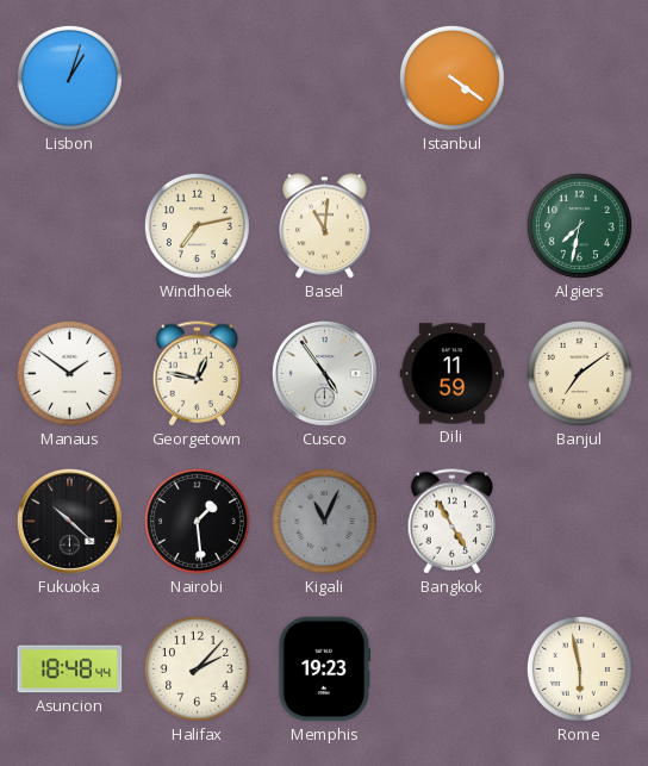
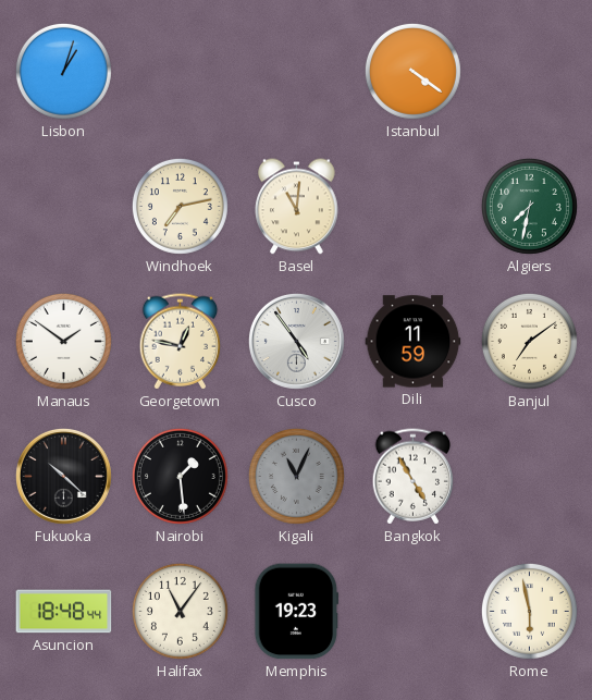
Halifax: 2:07 -> 11:06
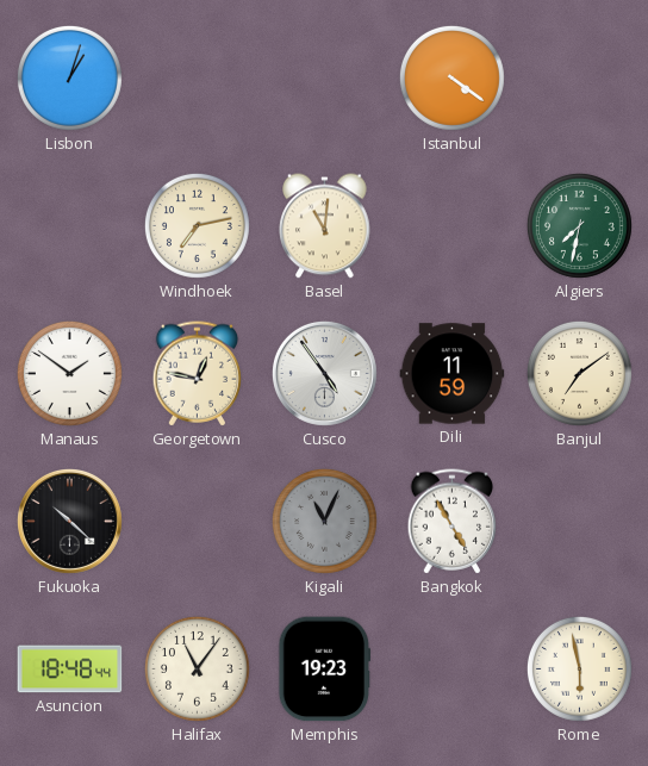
Nairobi: 1:29 -> none
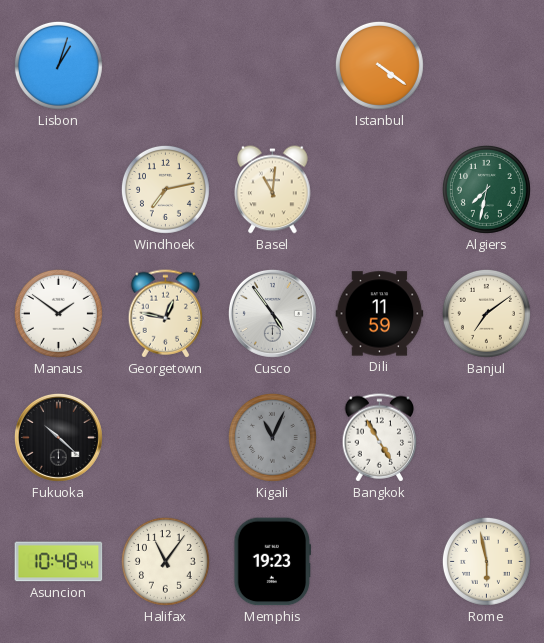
Asuncion: 18:48 -> 10:48
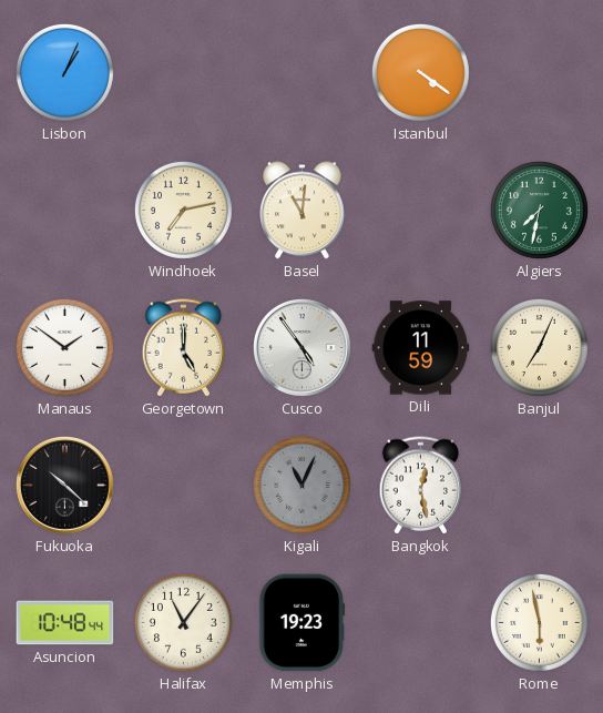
Lisbon: 1:03 -> 1:04
Georgetown: 12:47 -> 5:00
Banjul: 7:09 -> 7:04
Bangkok: 4:55 -> 12:28
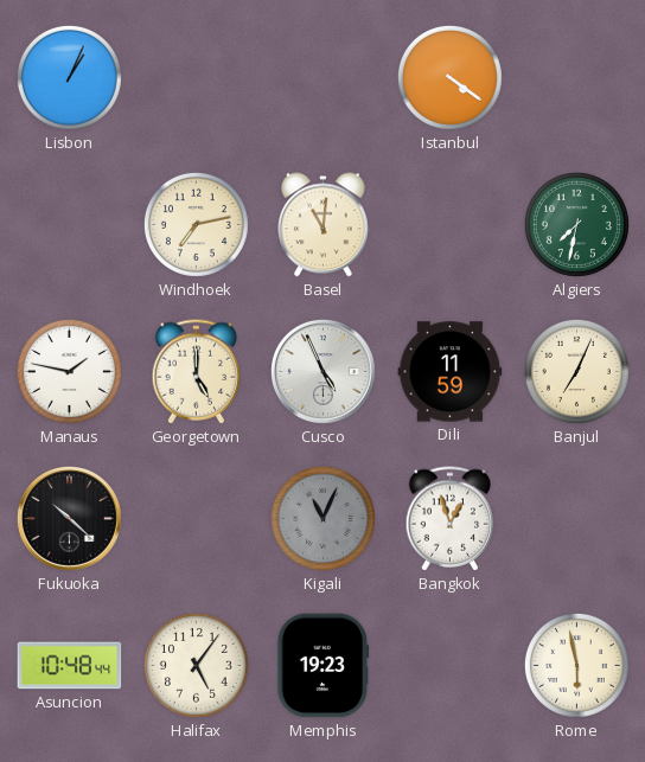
Manaus: 1:51 -> 1:47
Cusco: 4:54 -> 4:56
Bangkok: 12:28 -> 12:57
Halifax: 11:06 -> 5:06
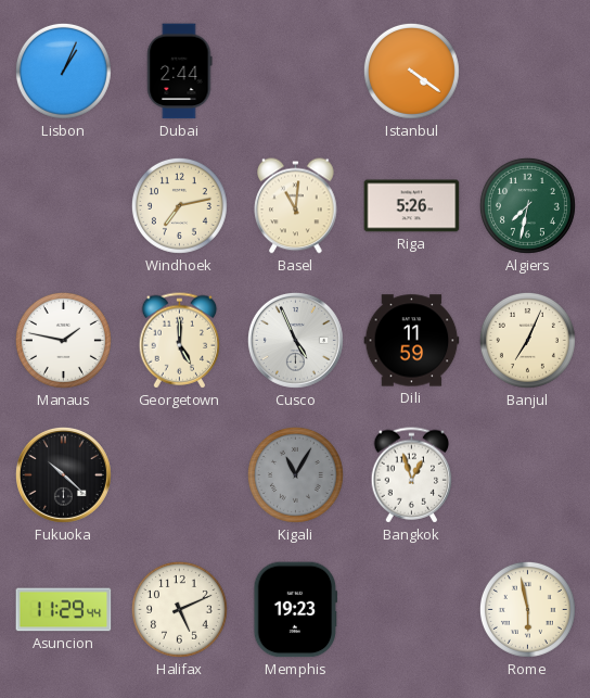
Dubai: none -> 2:44
Riga: none -> 5:26
Kigali: 11:04 -> 11:05
Asuncion: 10:48 -> 11:29
Halifax: 5:06 -> 5:11
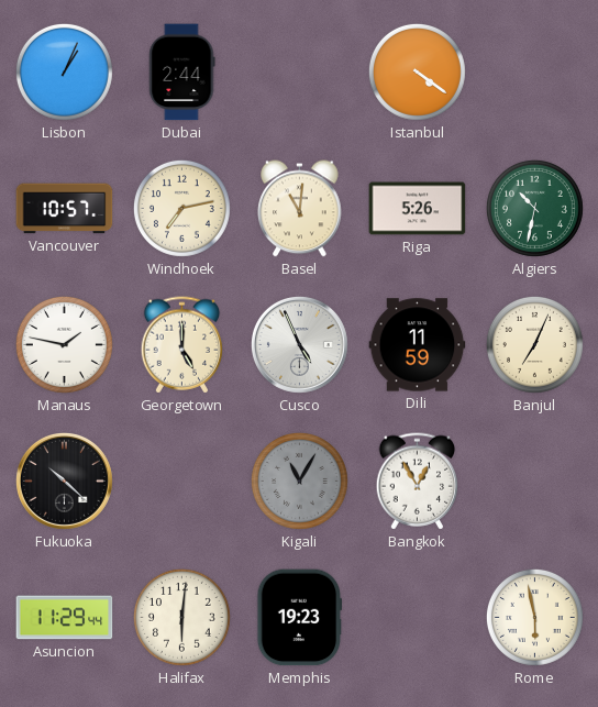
Vancouver: none -> 10:57
Algiers: 7:32 -> 10:32
Bangkok: 12:57 -> 12:55
Halifax: 5:11 -> 6:01
